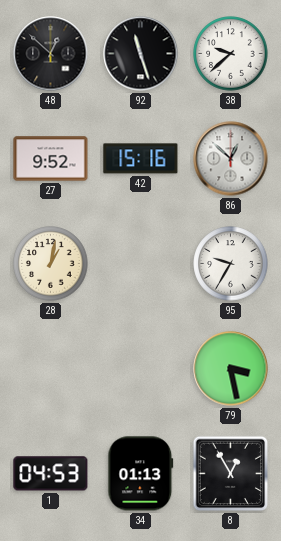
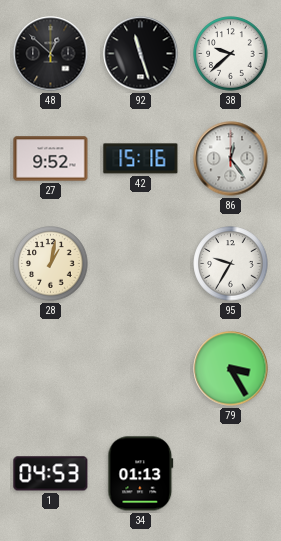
86: 12:52 -> 12:24
79: 3:28 -> 3:25
8: 12:55 -> none
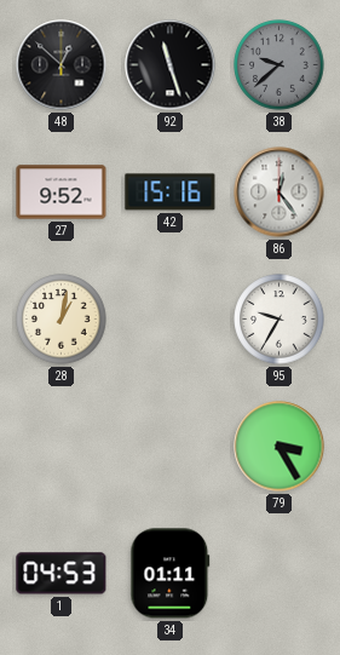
38 dial: white -> grey
34: 01:13 -> 01:11
